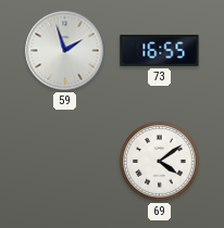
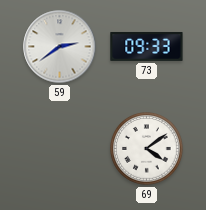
59: 1:57 -> 2:39
73: 16:55 -> 09:33
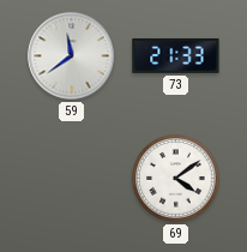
59: 2:39 -> 11:39
73: 09:33 -> 21:33
